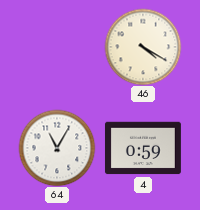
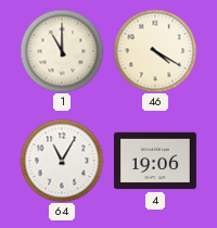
1: none -> 11:00
4: 0:59 -> 19:06
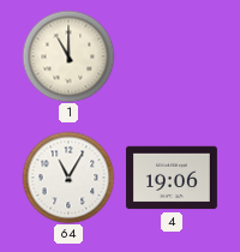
46: 4:20 -> none
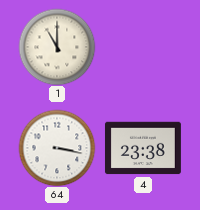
64: 11:05 -> 3:17
4: 19:06 -> 23:38
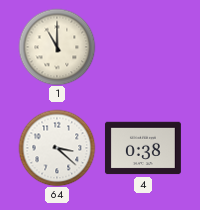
64: 3:17 -> 3:22
4: 23:38 -> 0:38
